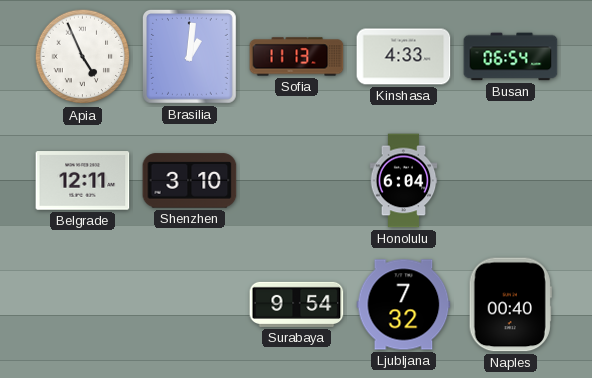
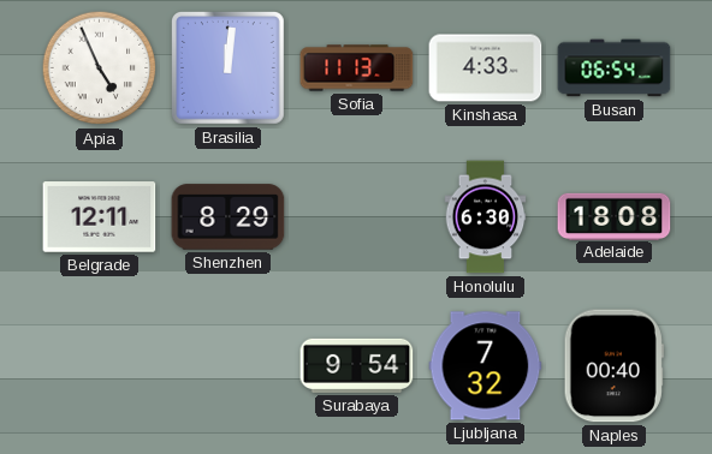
Brasilia: 1:01 -> 12:01
Shenzhen: 3:10 -> 8:29
Honolulu: 6:04 -> 6:30
Adelaide: none -> 18:08
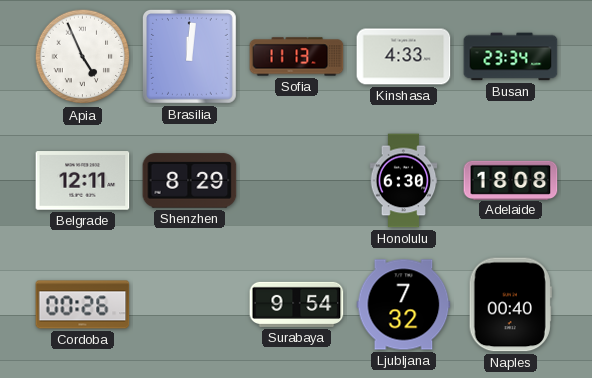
Busan: 06:54 -> 23:34
Cordoba: none -> 00:26
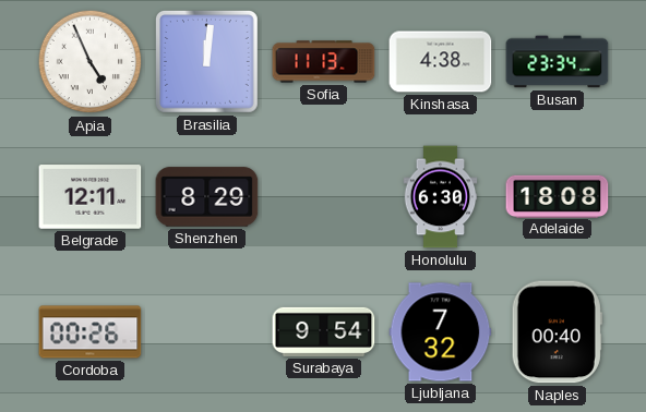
Kinshasa: 4:33 -> 4:38
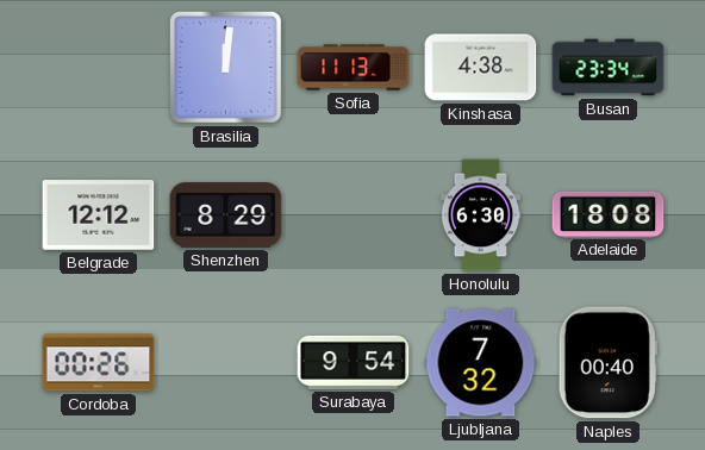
Apia: 4:56 -> none
Belgrade: 12:11 -> 12:12
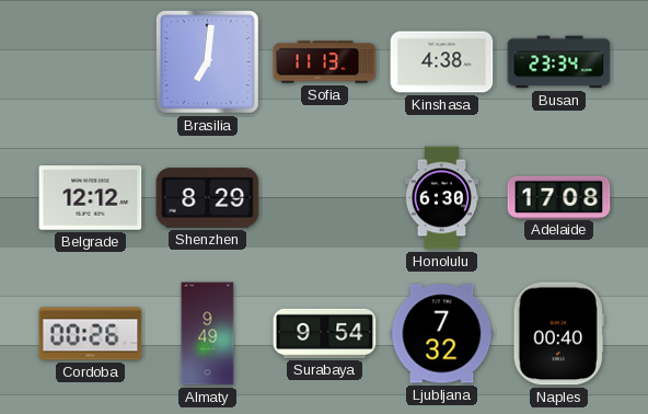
Brasilia: 12:01 -> 7:01
Adelaide: 18:08 -> 17:08
Almaty: none -> 9:49
